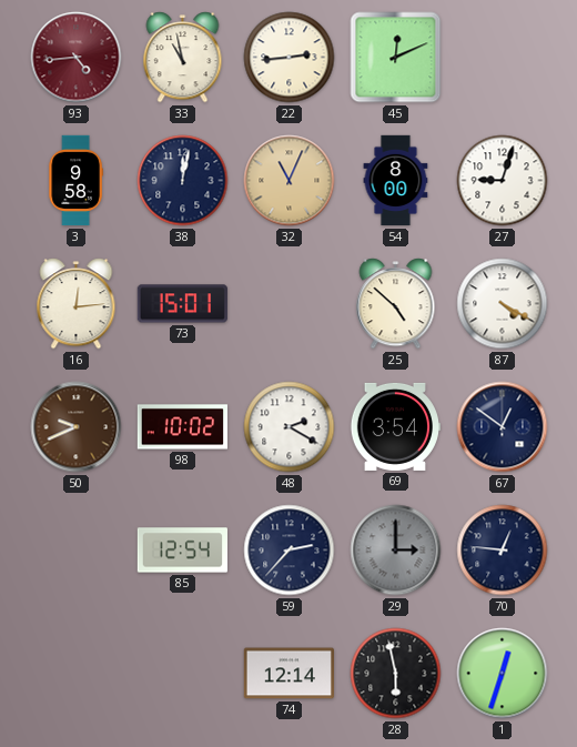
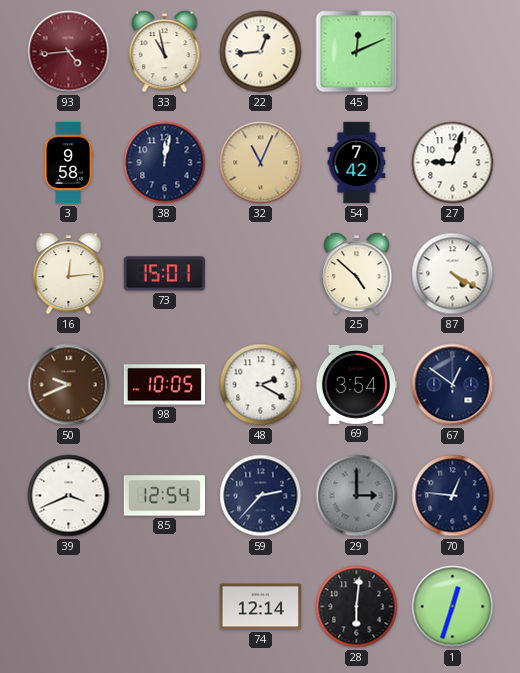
22: 2:44 -> 12:44
54: 8:00 -> 7:42
98: 10:02 -> 10:05
39: none -> 3:41
28: 5:58 -> 6:01
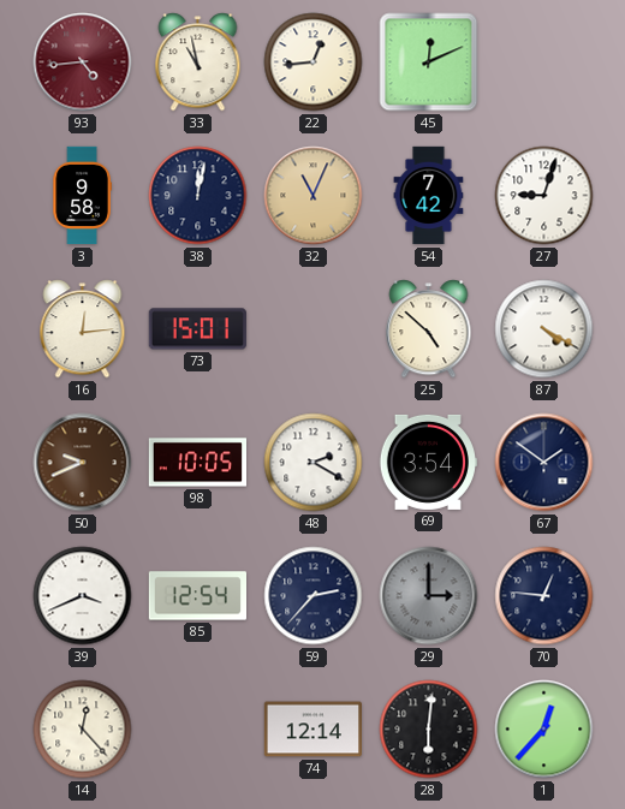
67: 12:51 -> 1:51
14: none -> 12:23
1: 12:33 -> 12:37
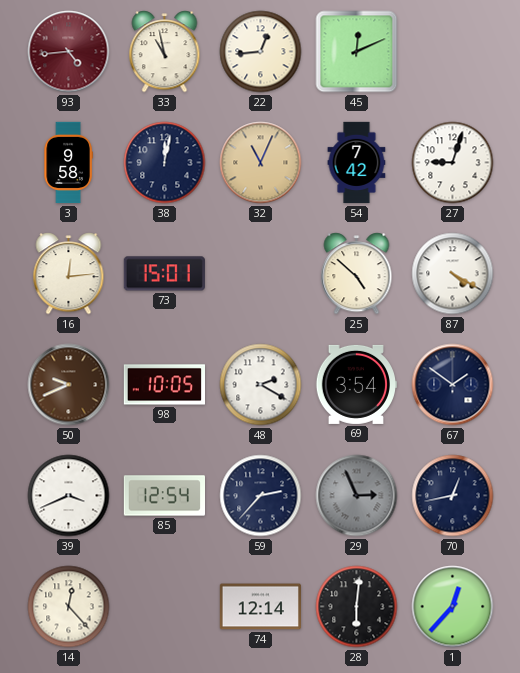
29: 3:00 -> 2:56
70: 12:46 -> 12:43
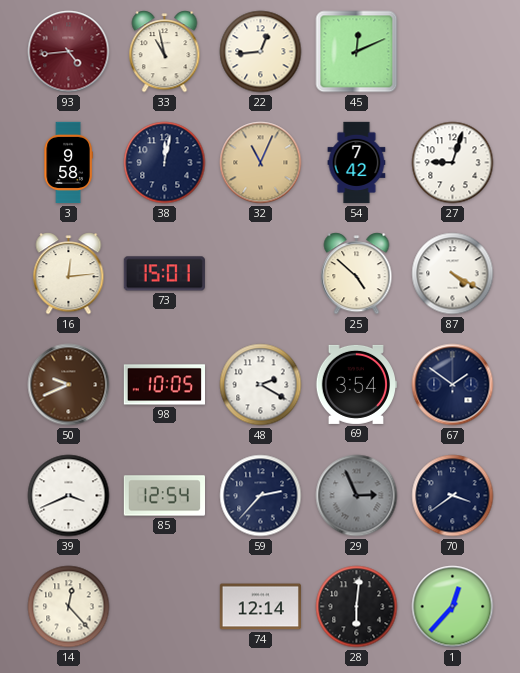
70: 12:43 -> 3:39
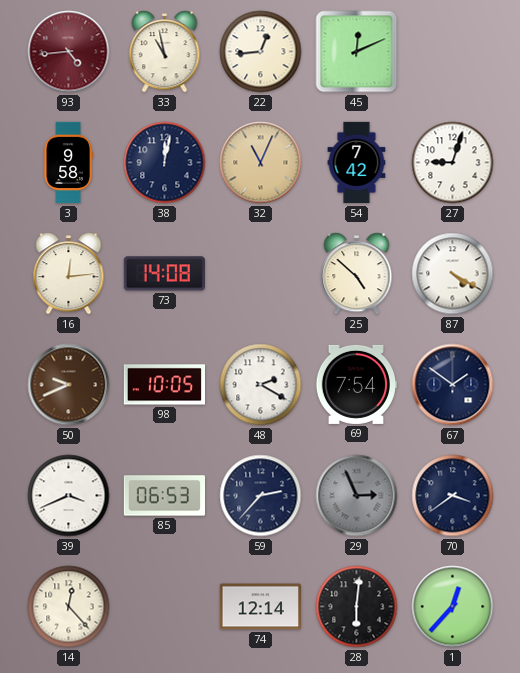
73: 15:01 -> 14:08
69: 3:54 -> 7:54
85: 12:54 -> 06:53
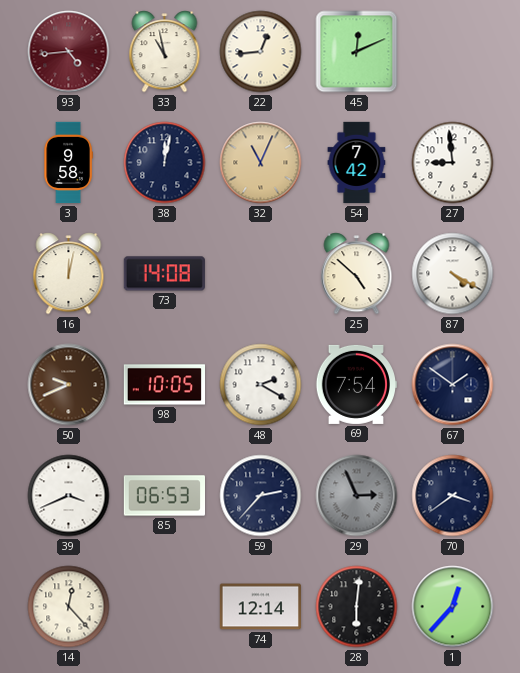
27: 9:03 -> 8:59
16: 12:14 -> 12:02
